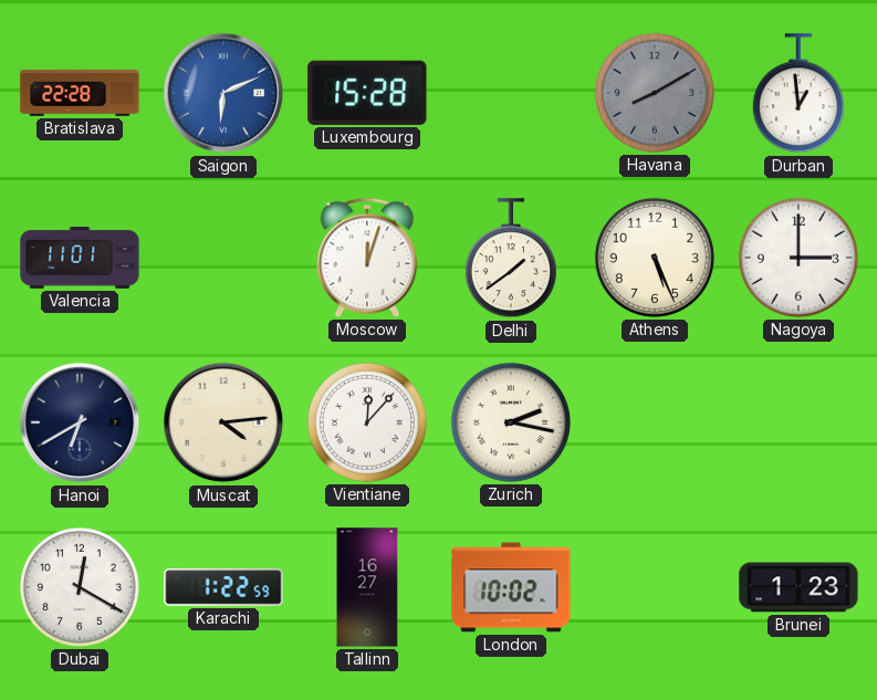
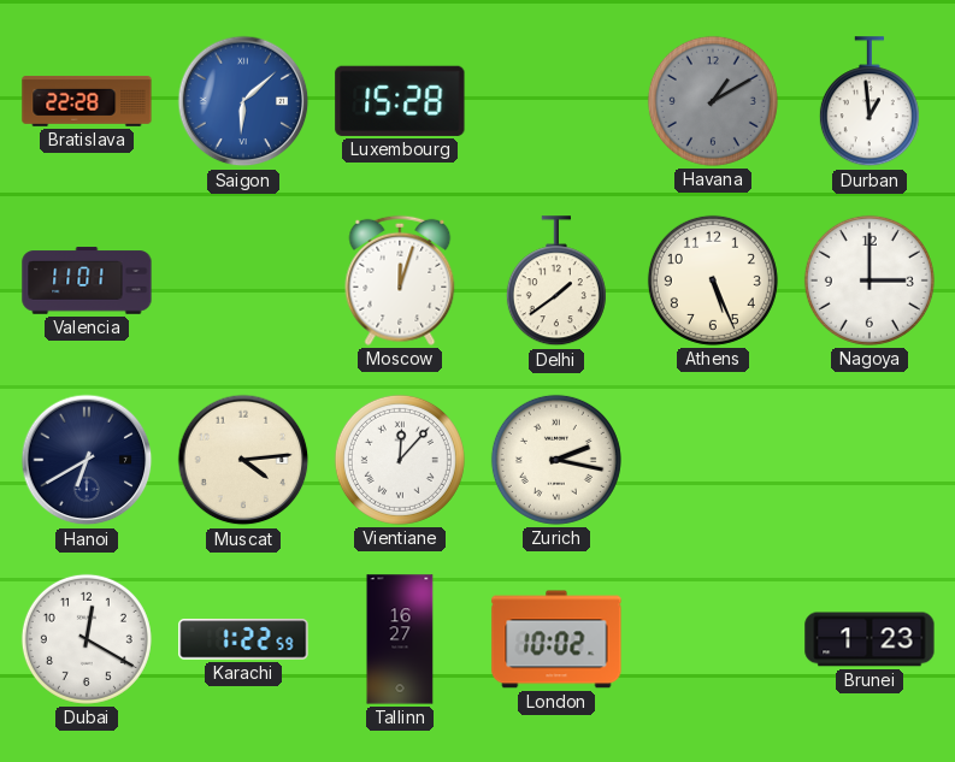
Saigon: 6:11 -> 6:08
Havana: 8:10 -> 1:10
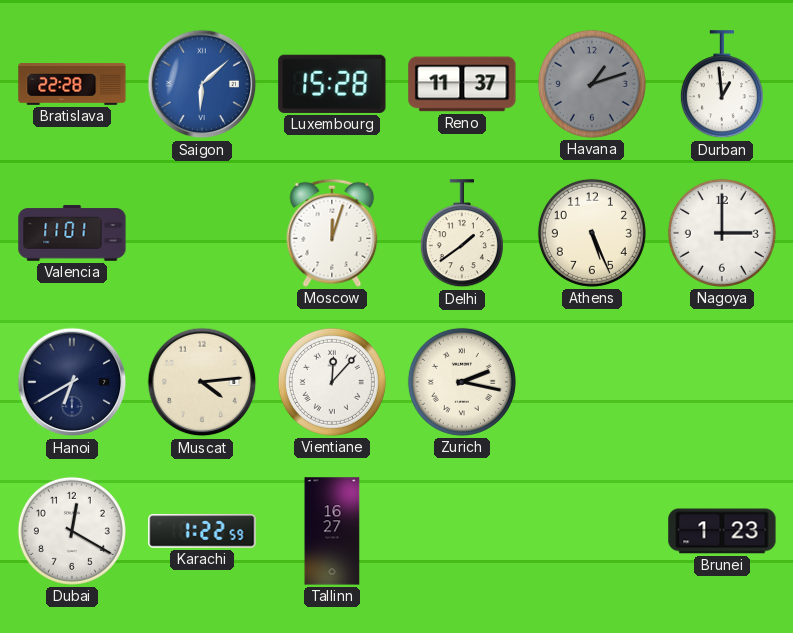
Reno: none -> 11:37
Havana: 1:10 -> 1:12
London: 10:02 -> none
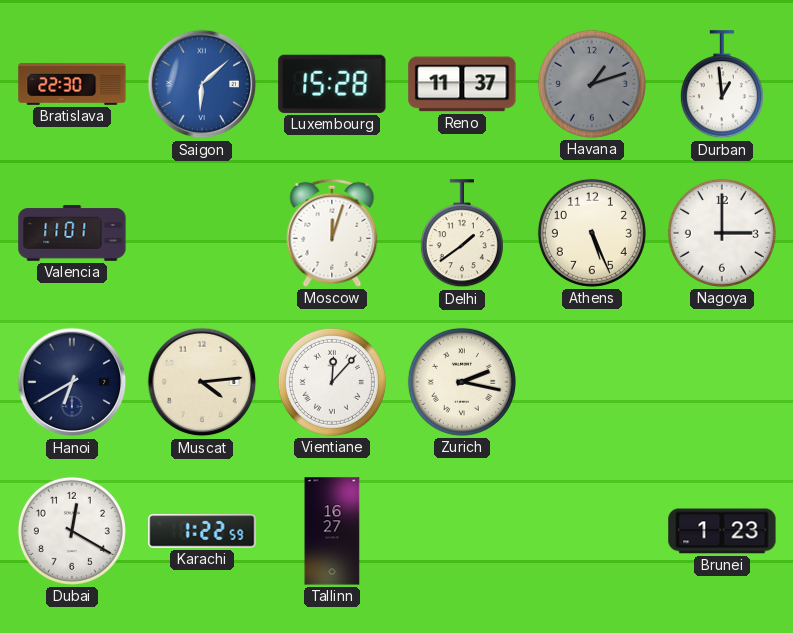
Bratislava: 22:28 -> 22:30
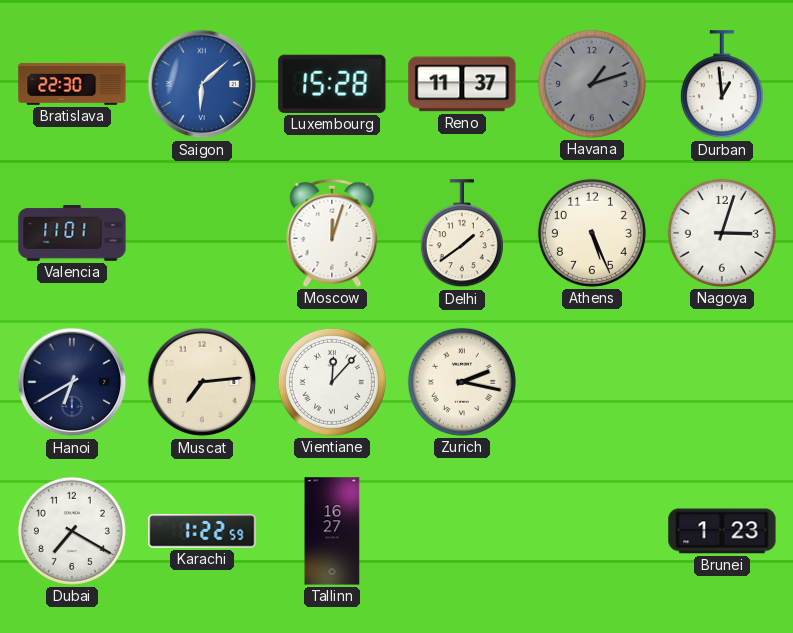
Nagoya: 3:00 -> 3:03
Muscat: 4:14 -> 7:14
Dubai: 12:20 -> 7:20
